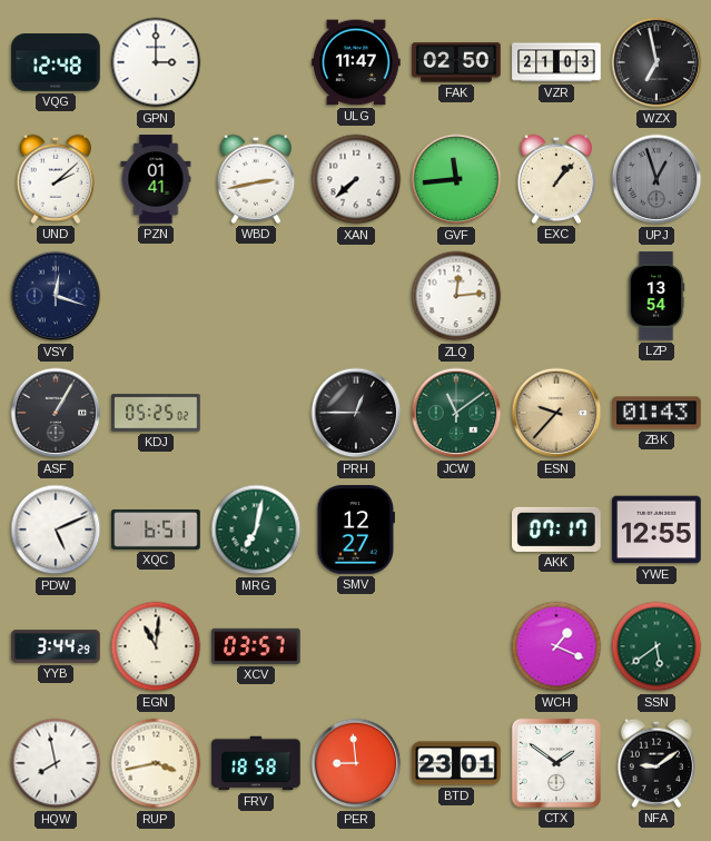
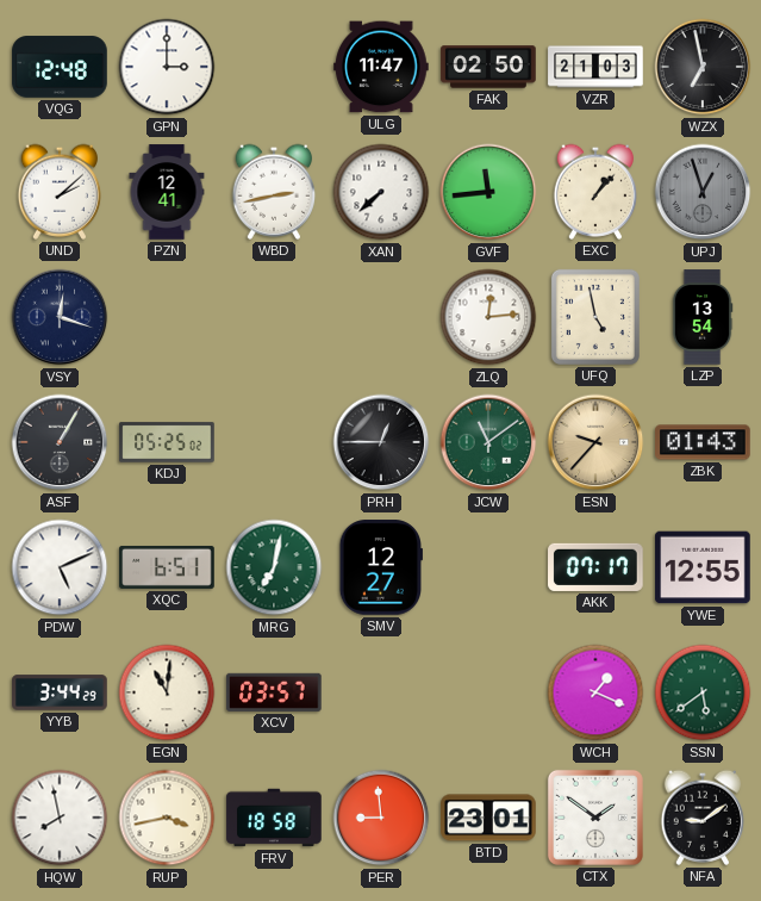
PZN: 01:41 -> 12:41
UFQ: none -> 4:58
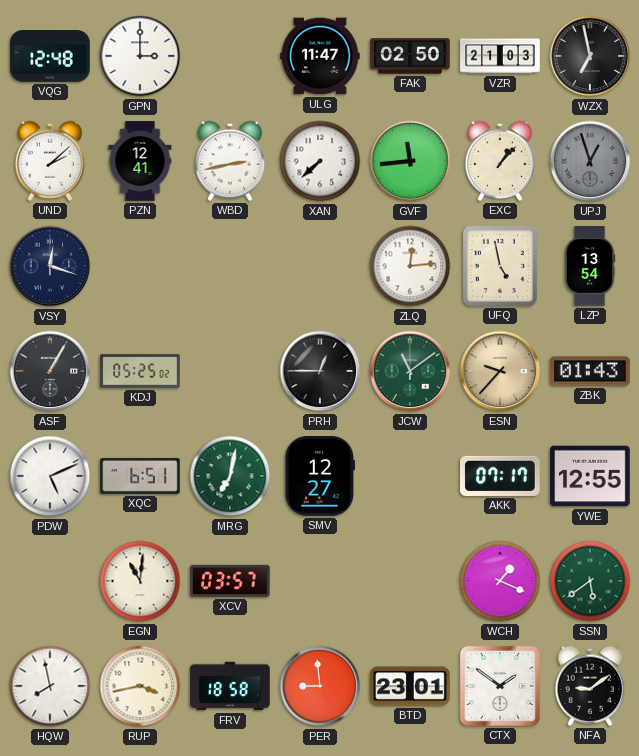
YYB: 3:44 -> none
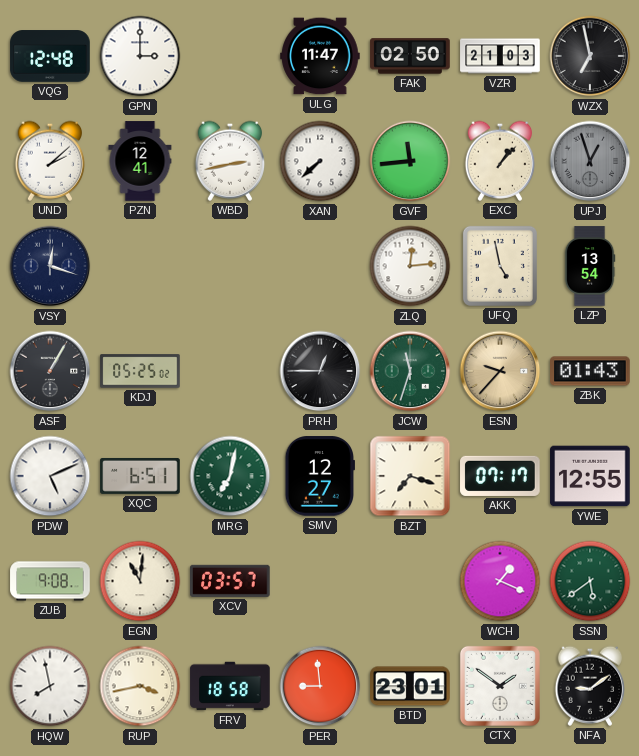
JCW: 11:09 -> 11:33
BZT: none -> 7:18
ZUB: none -> 9:08
